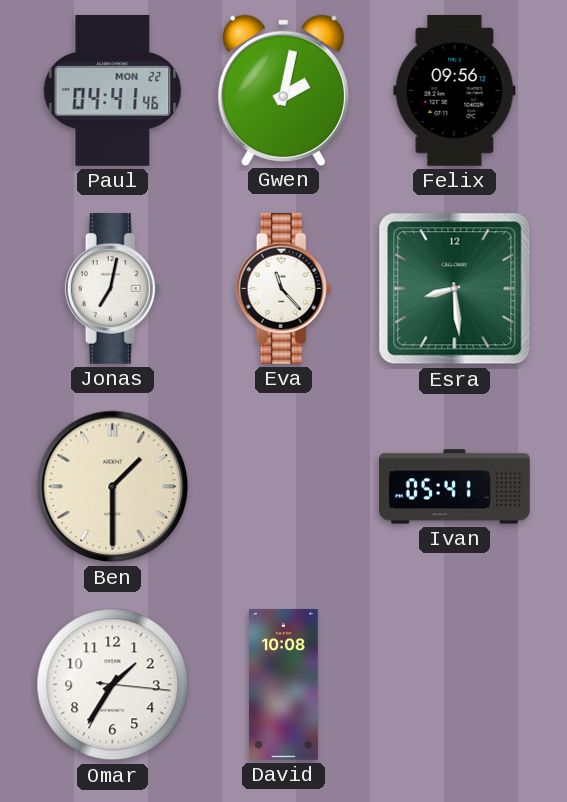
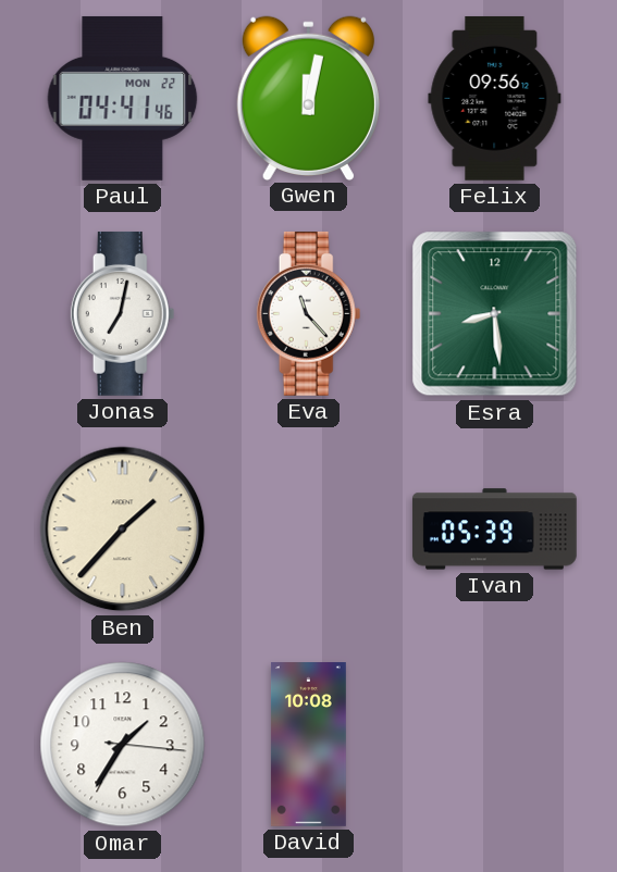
Gwen: 2:02 -> 12:02
Ben: 1:30 -> 1:37
Ivan: 05:41 -> 05:39
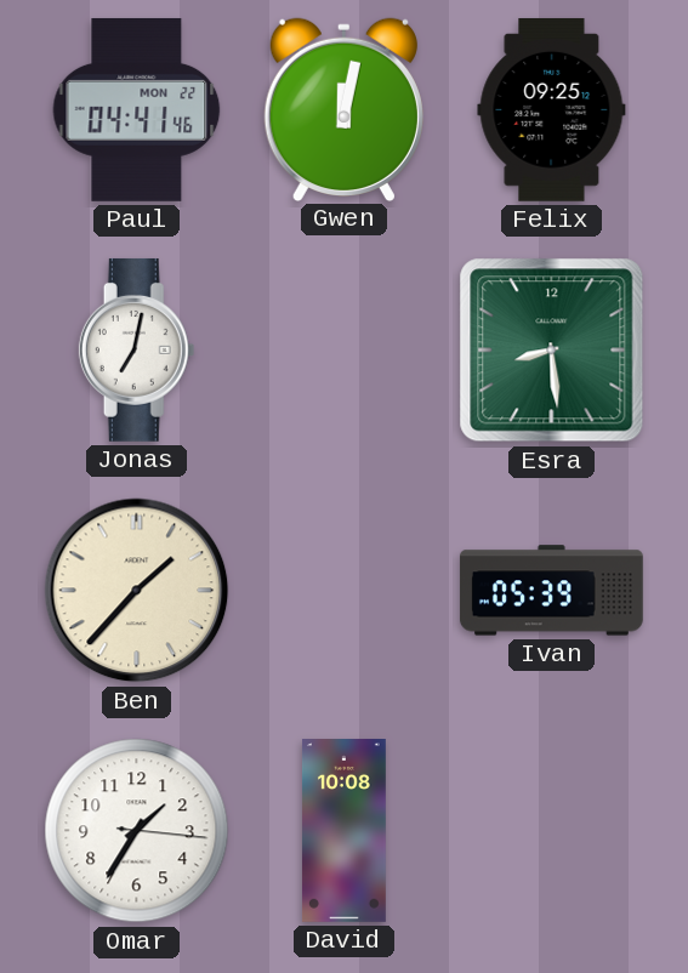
Felix: 09:56 -> 09:25
Eva: 11:23 -> none
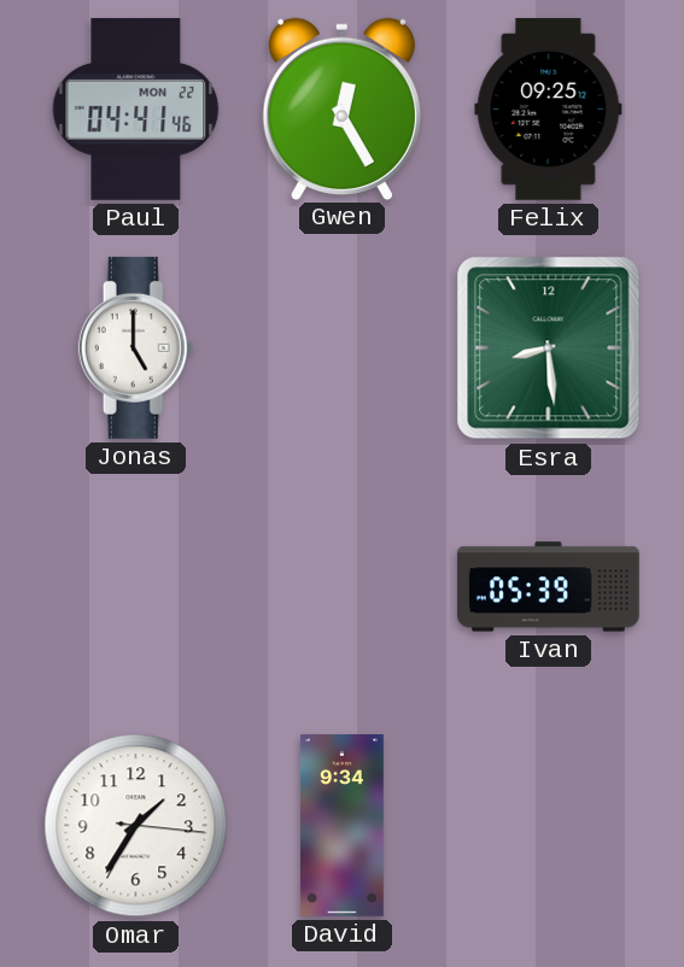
Gwen: 12:02 -> 12:25
Jonas: 7:02 -> 5:00
Ben: 1:37 -> none
David: 10:08 -> 9:34
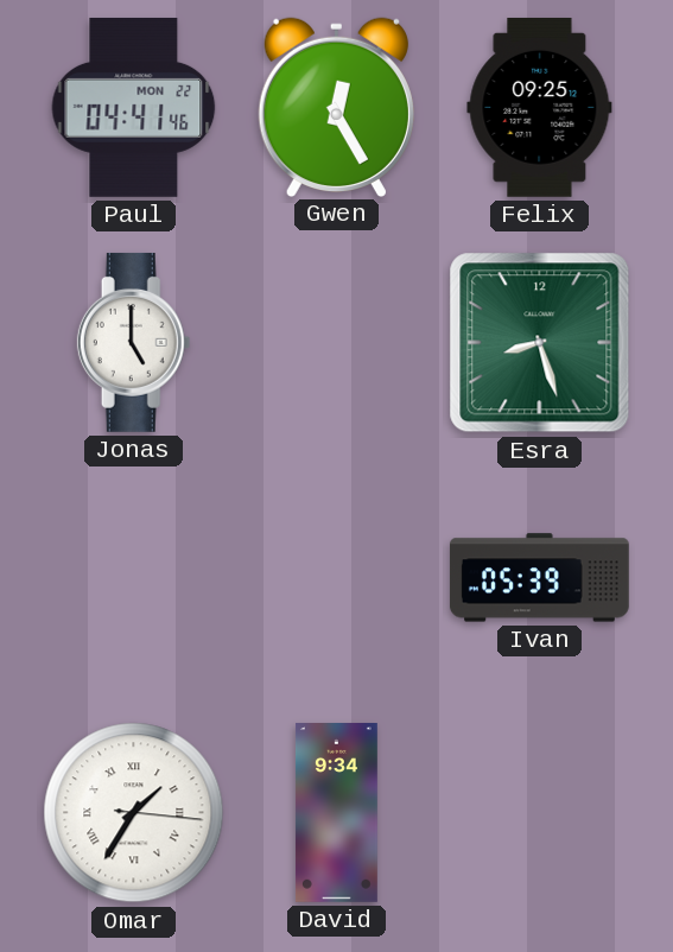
Esra: 8:29 -> 8:27
Omar numerals: Arabic -> Roman
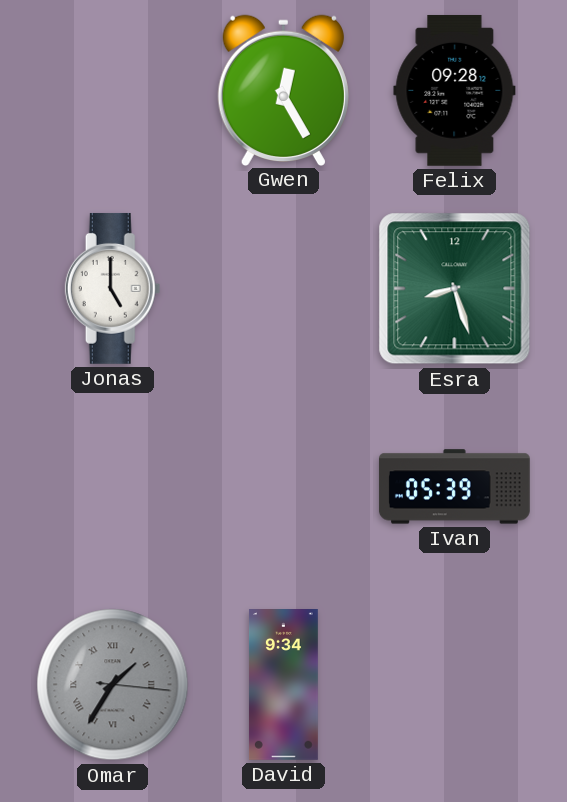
Paul: 04:41 -> none
Felix: 09:25 -> 09:28
Omar dial: white -> grey
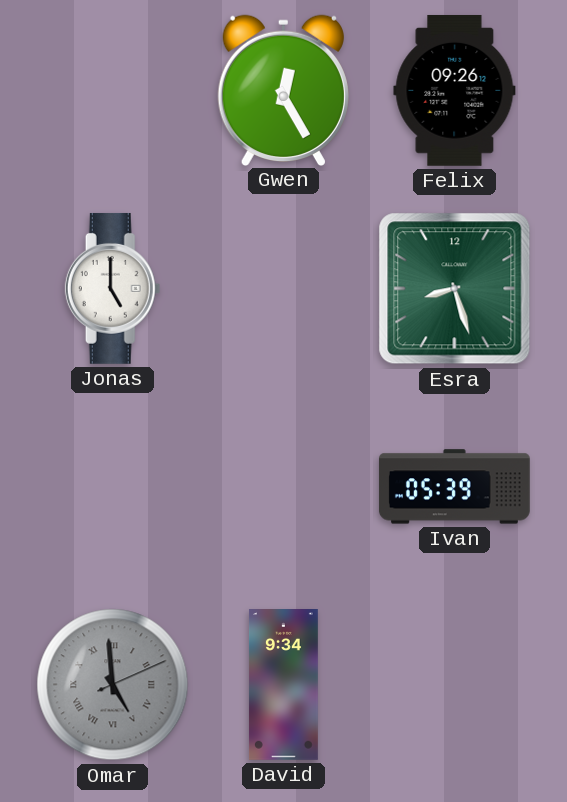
Felix: 09:28 -> 09:26
Omar: 1:35 -> 4:59
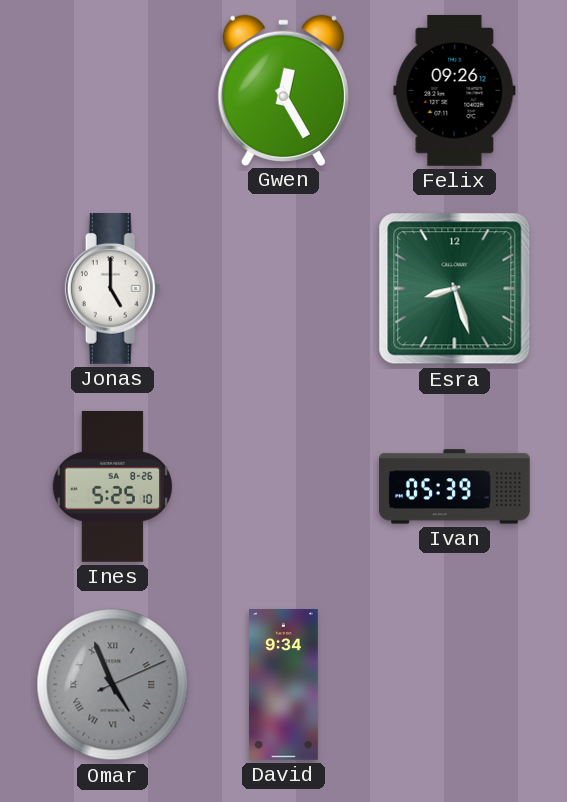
Ines: none -> 5:25
Omar: 4:59 -> 4:56
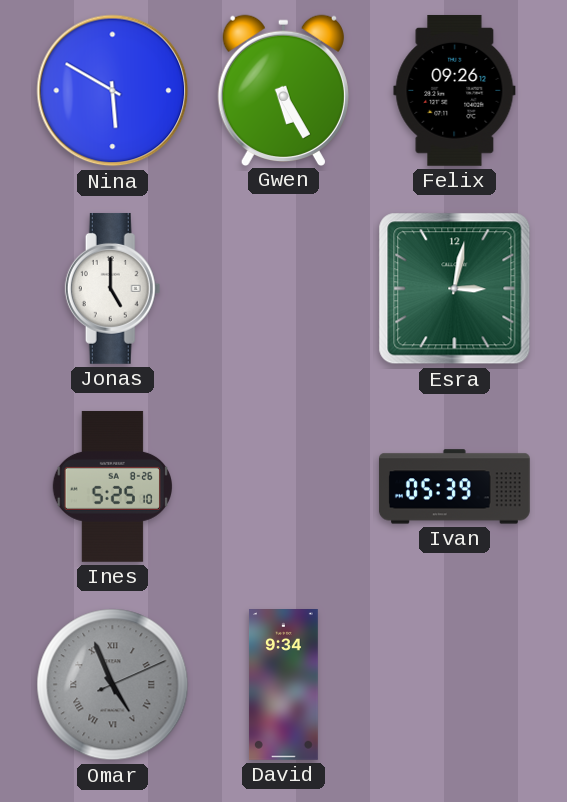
Nina: none -> 5:50
Gwen: 12:25 -> 5:25
Esra: 8:27 -> 3:02
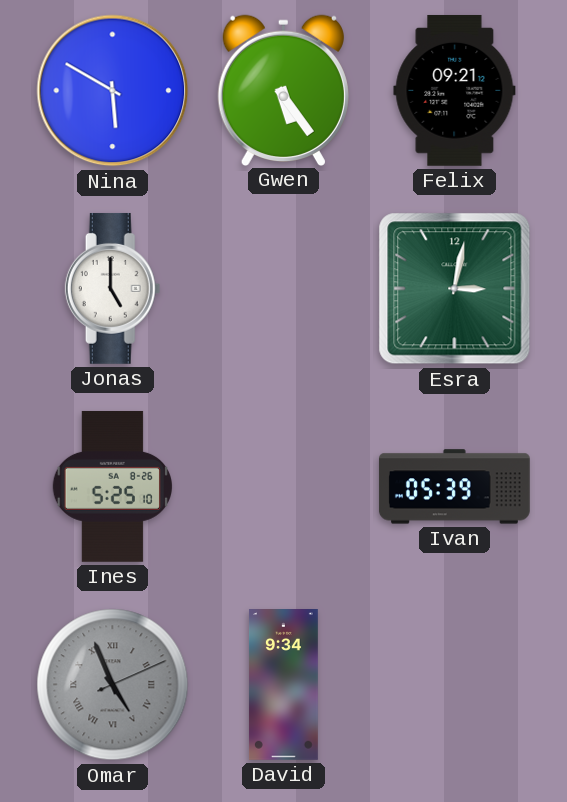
Gwen: 5:25 -> 5:24
Felix: 09:26 -> 09:21
